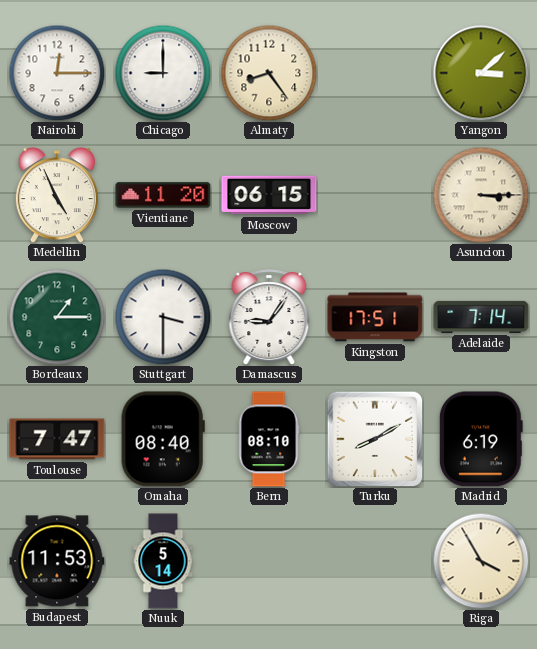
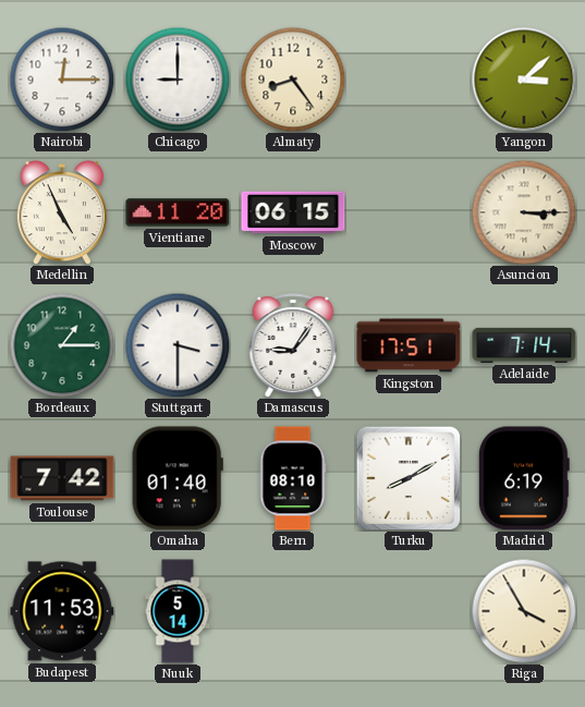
Toulouse: 7:47 -> 7:42
Omaha: 08:40 -> 01:40
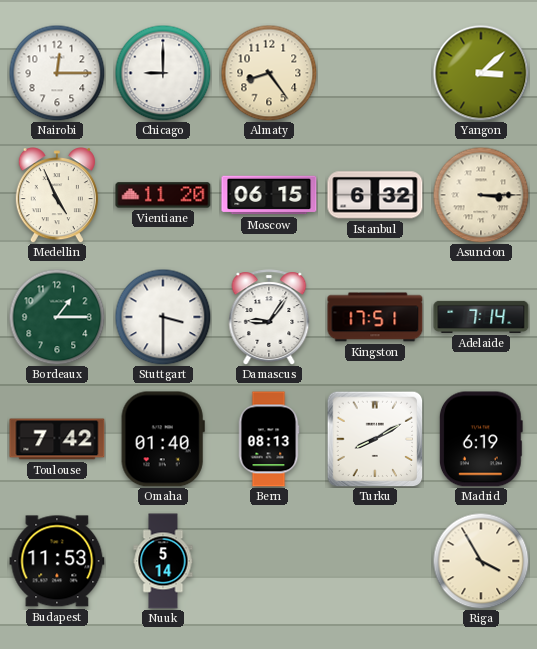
Istanbul: none -> 6:32
Bern: 08:10 -> 08:13
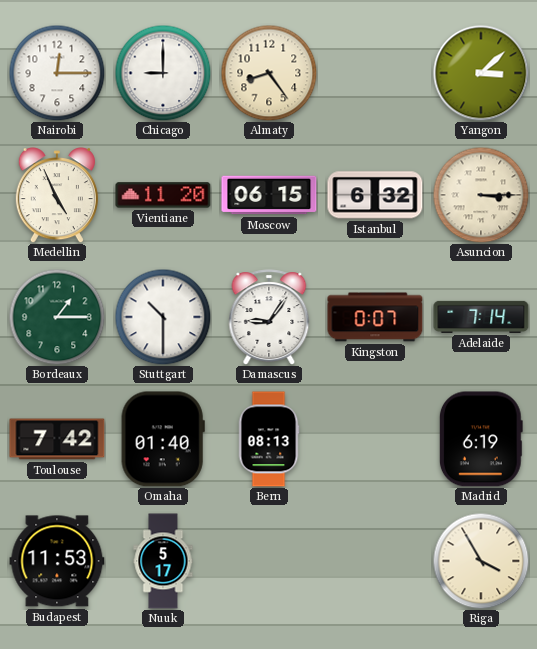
Stuttgart: 3:30 -> 10:30
Kingston: 17:51 -> 0:07
Turku: 8:10 -> none
Nuuk: 5:14 -> 5:17
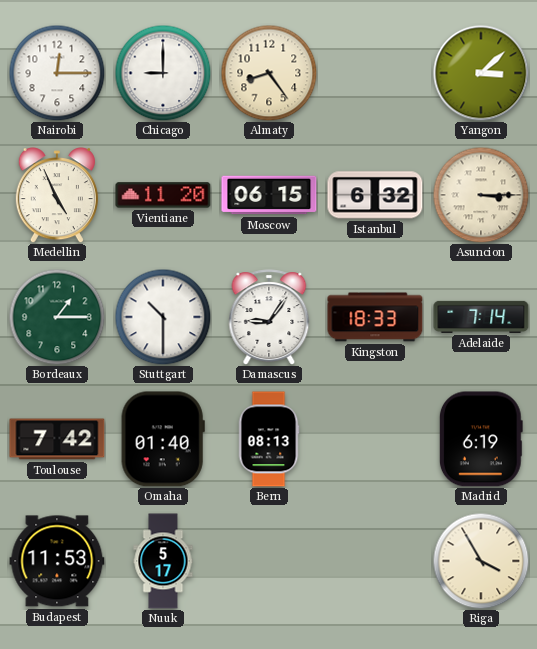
Kingston: 0:07 -> 18:33
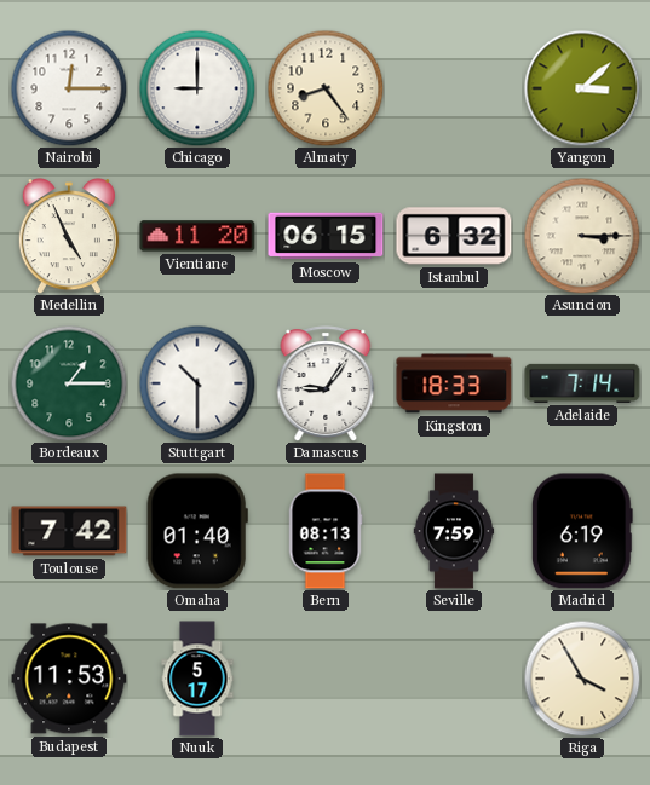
Seville: none -> 7:59
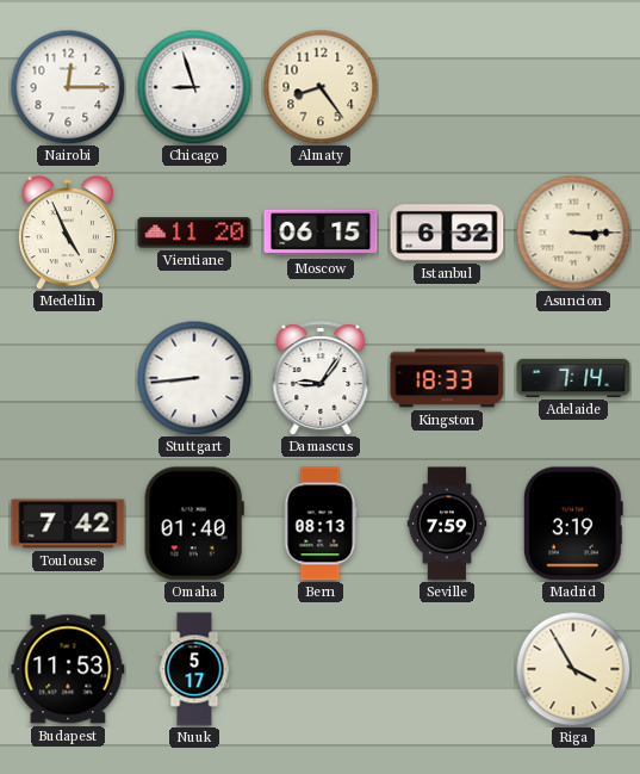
Chicago: 9:00 -> 8:57
Yangon: 3:08 -> none
Bordeaux: 1:15 -> none
Stuttgart: 10:30 -> 8:44
Madrid: 6:19 -> 3:19
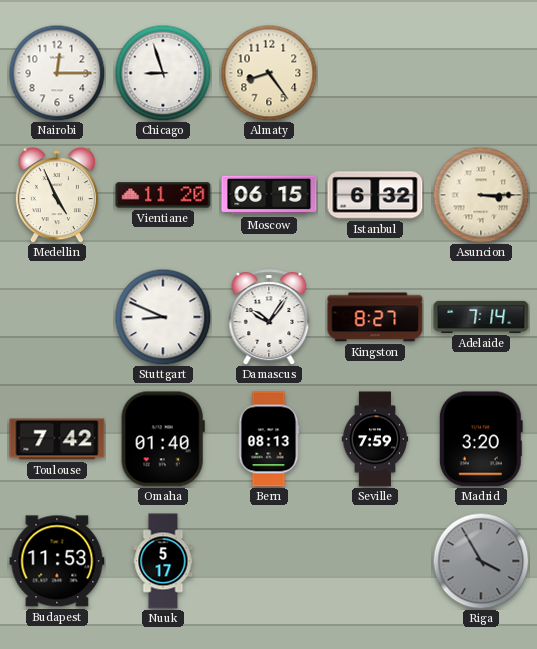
Stuttgart: 8:44 -> 8:49
Damascus: 9:06 -> 10:06
Kingston: 18:33 -> 8:27
Madrid: 3:19 -> 3:20
Riga dial: cream -> grey
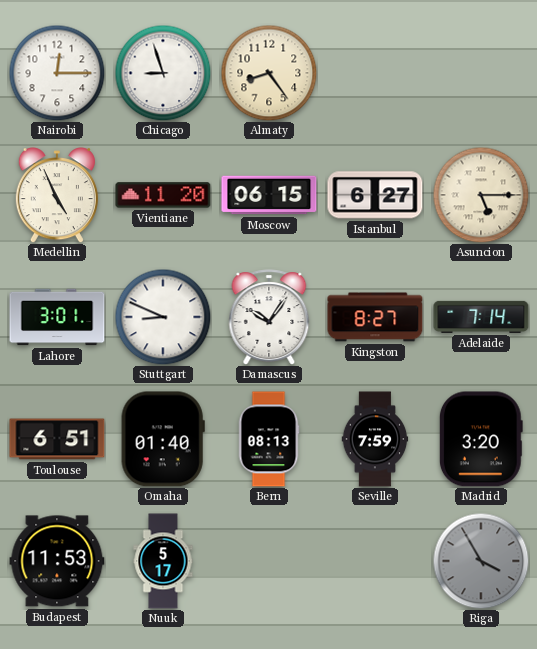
Istanbul: 6:32 -> 6:27
Asuncion: 3:15 -> 5:15
Lahore: none -> 3:01
Toulouse: 7:42 -> 6:51
